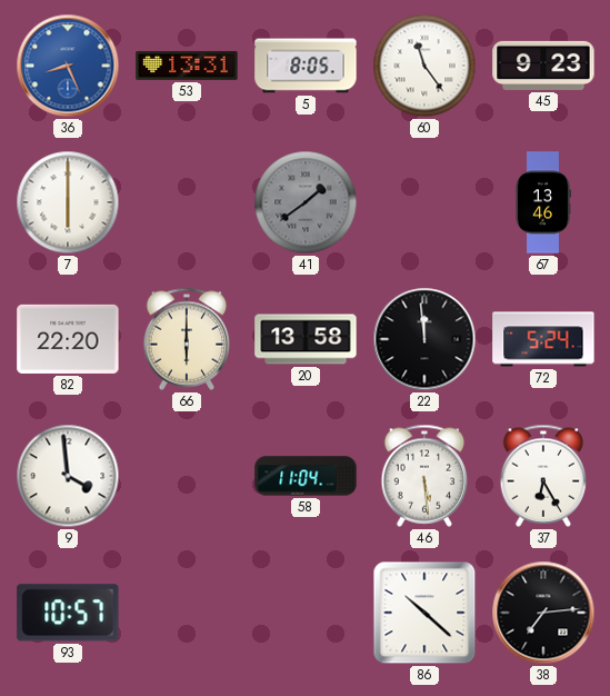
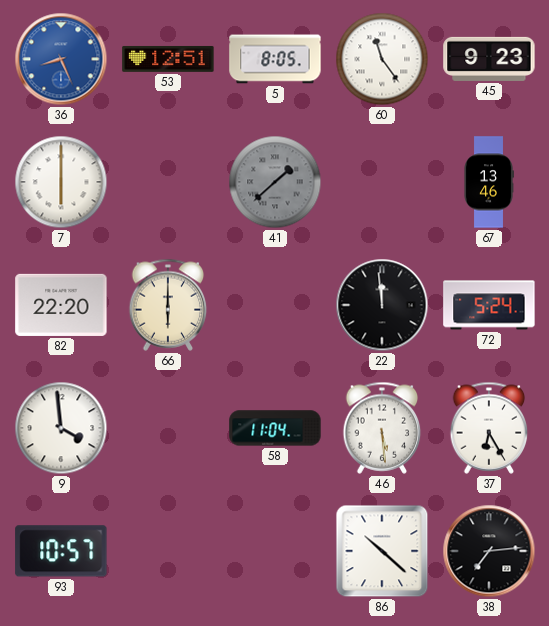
53: 13:31 -> 12:51
41: 1:39 -> 1:38
20: 13:58 -> none
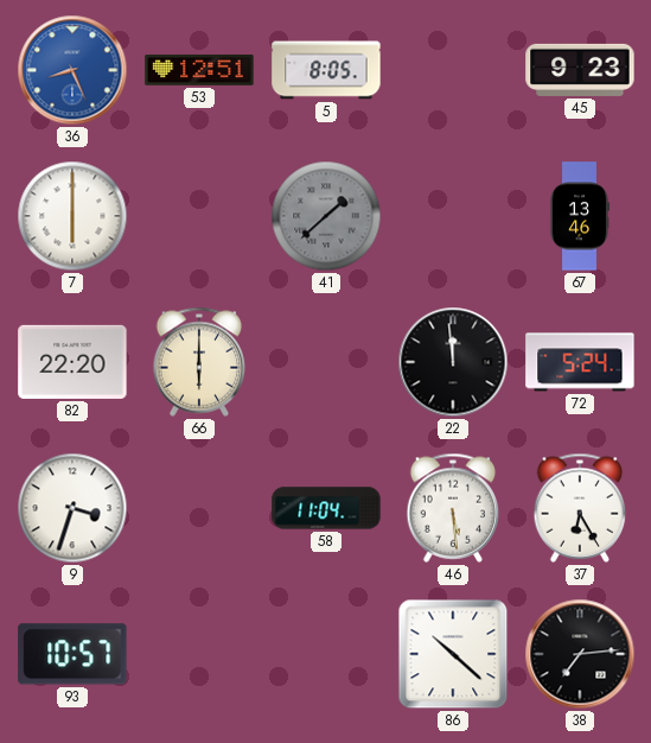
60: 11:24 -> none
9: 3:59 -> 3:33
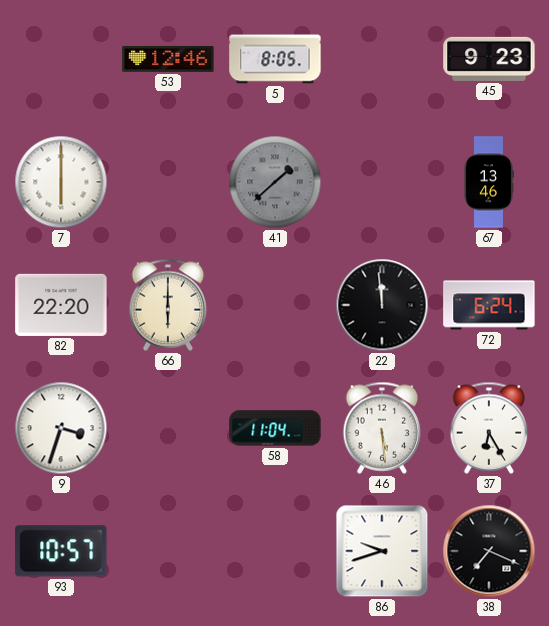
36: 8:26 -> none
53: 12:51 -> 12:46
72: 5:24 -> 6:24
86: 10:22 -> 9:42
38: 7:14 -> 7:19
